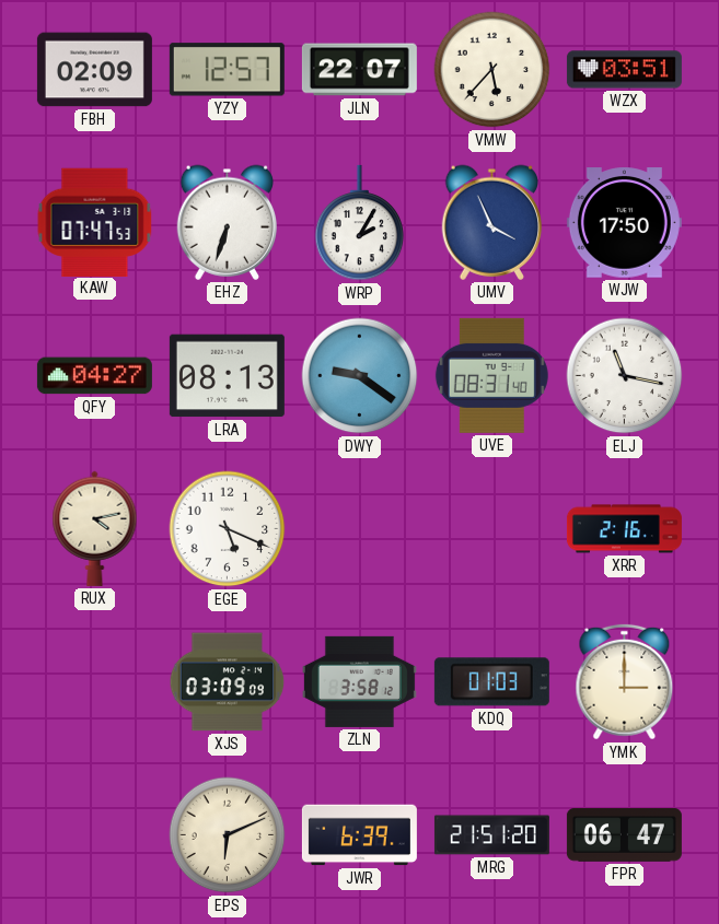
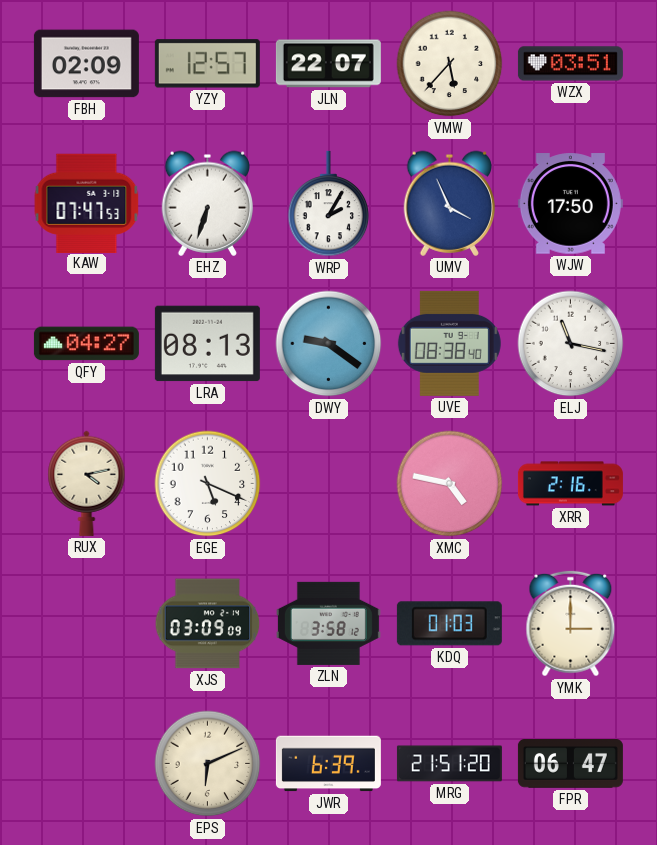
UVE: 08:31 -> 08:38
XMC: none -> 4:47
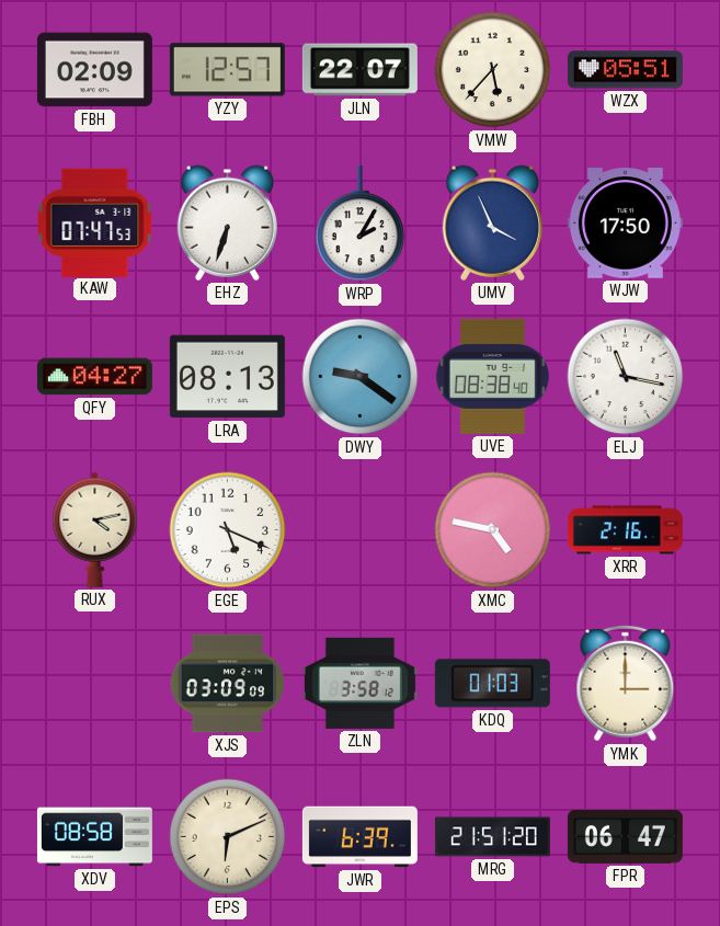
WZX: 03:51 -> 05:51
XDV: none -> 08:58
